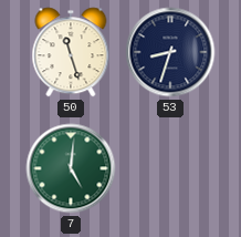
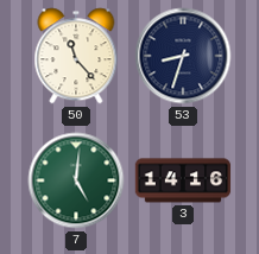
50: 11:27 -> 11:23
3: none -> 14:16
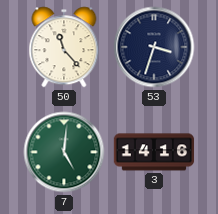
53: 8:33 -> 3:33
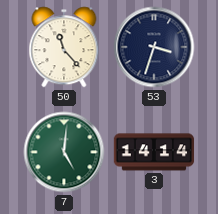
3: 14:16 -> 14:14
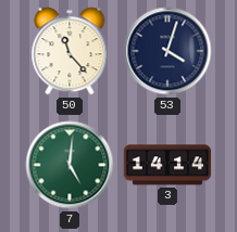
53: 3:33 -> 4:03
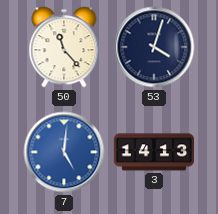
7 dial: green -> blue
3: 14:14 -> 14:13
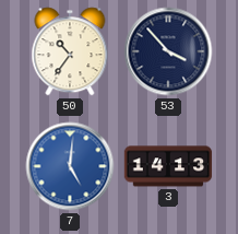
50: 11:23 -> 10:36
53: 4:03 -> 3:53
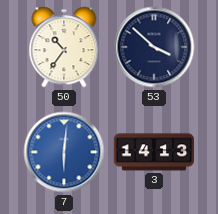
53: 3:53 -> 3:52
7: 5:01 -> 6:01
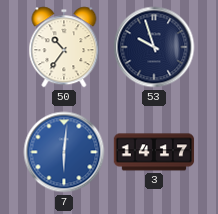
53: 3:52 -> 9:57
3: 14:13 -> 14:17
